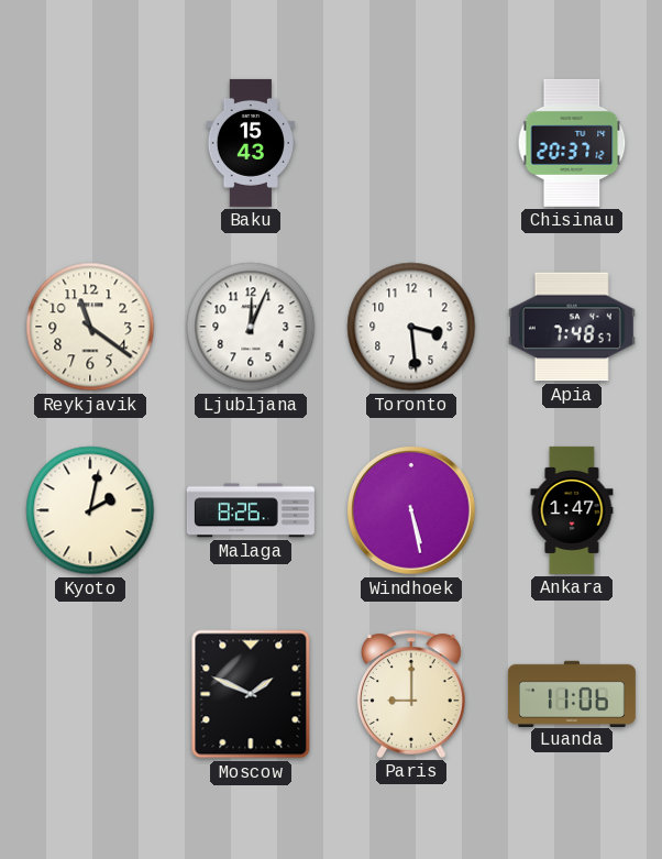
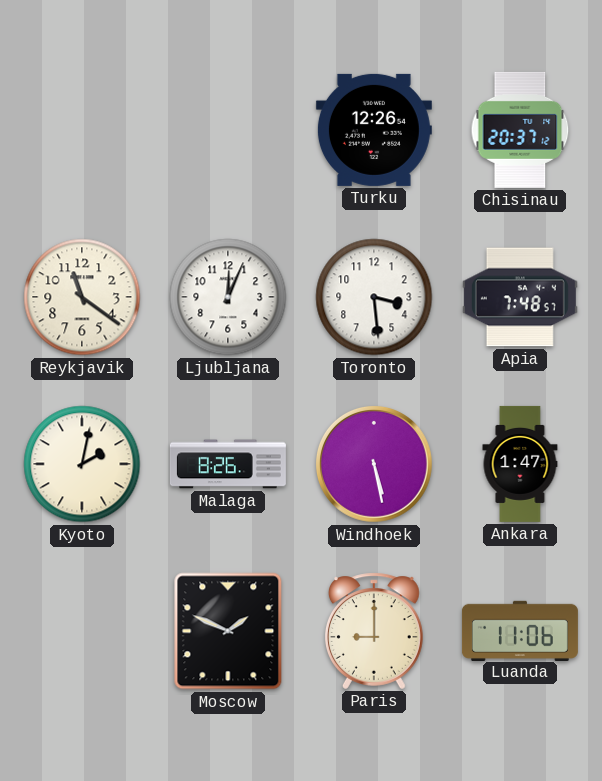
Baku: 15:43 -> none
Turku: none -> 12:26
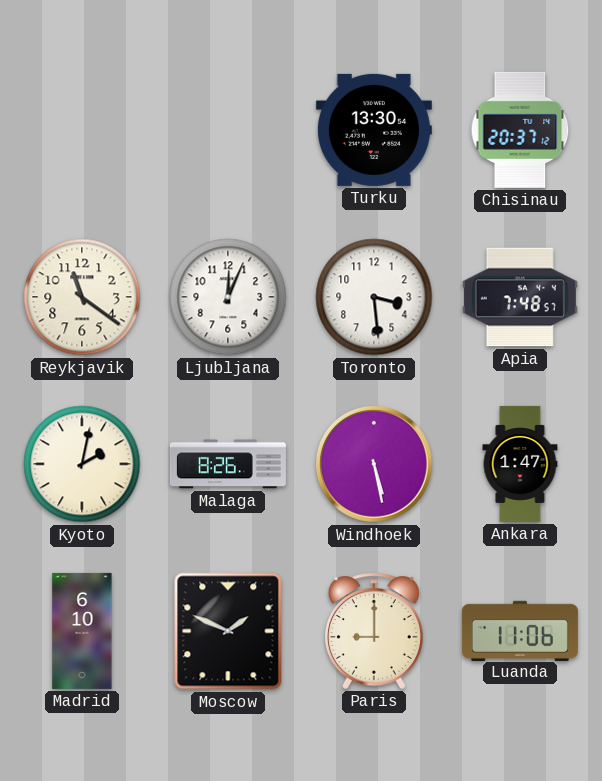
Turku: 12:26 -> 13:30
Madrid: none -> 6:10
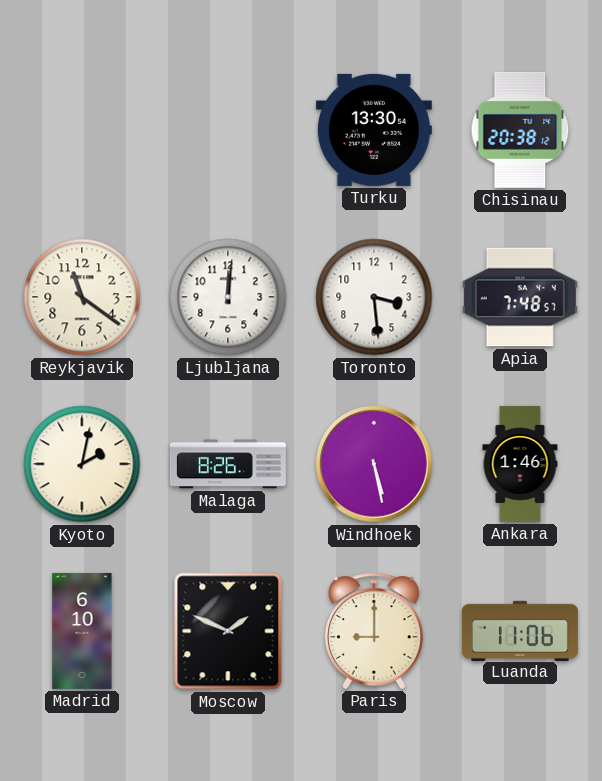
Chisinau: 20:37 -> 20:38
Ljubljana: 12:04 -> 12:01
Ankara: 1:47 -> 1:46
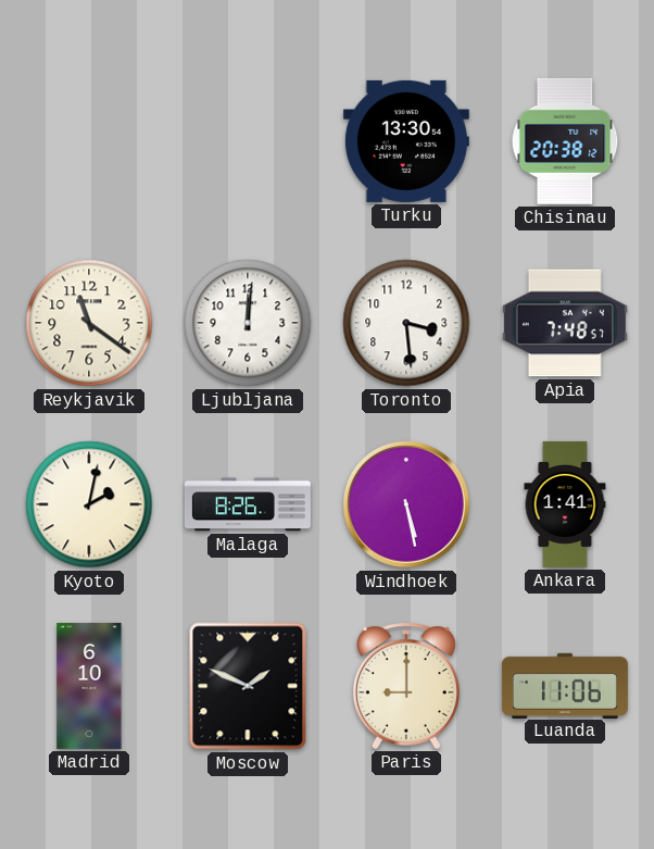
Ankara: 1:46 -> 1:41
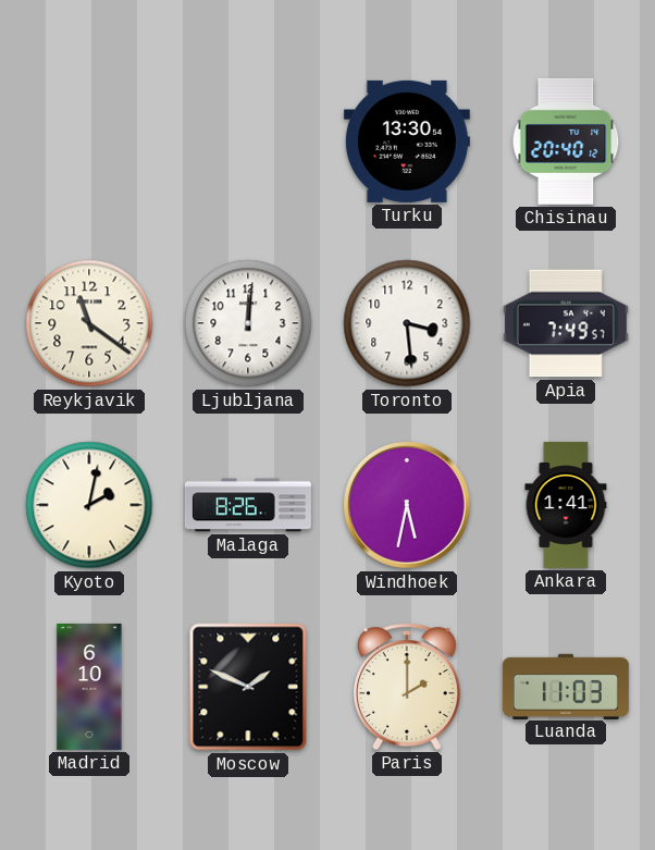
Chisinau: 20:38 -> 20:40
Apia: 7:48 -> 7:49
Windhoek: 5:28 -> 5:32
Paris: 9:00 -> 2:00
Luanda: 11:06 -> 11:03
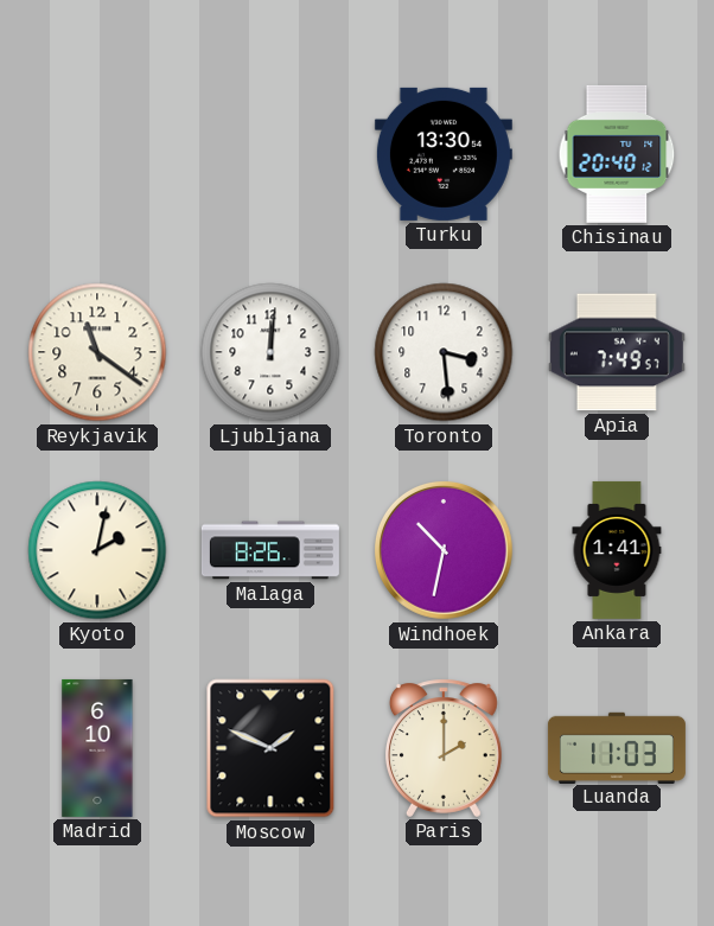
Windhoek: 5:32 -> 10:32
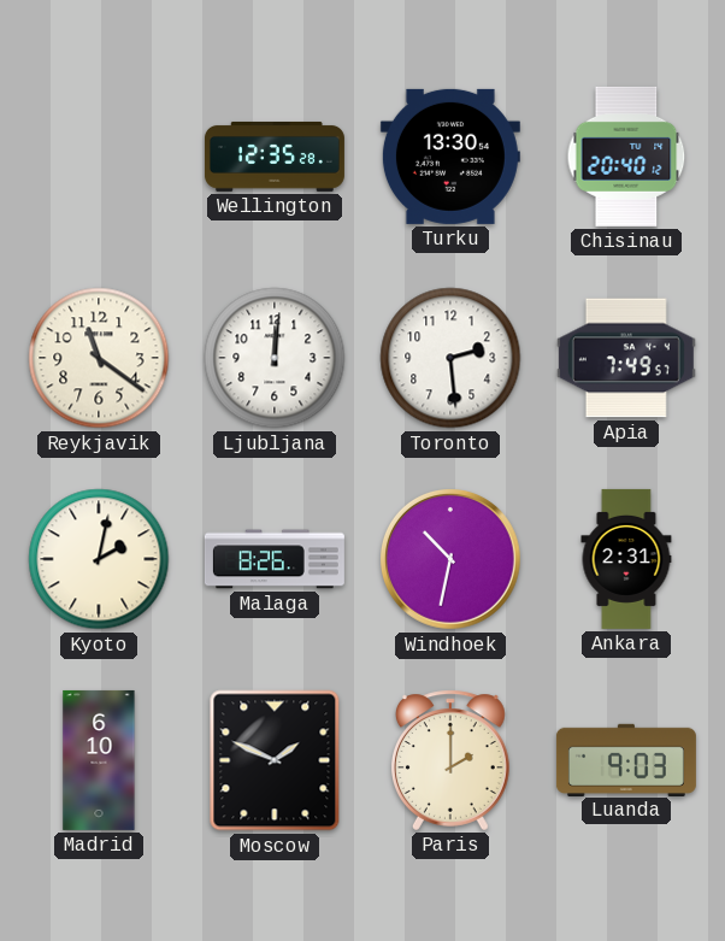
Wellington: none -> 12:35
Toronto: 3:29 -> 2:29
Ankara: 1:41 -> 2:31
Luanda: 11:03 -> 9:03
